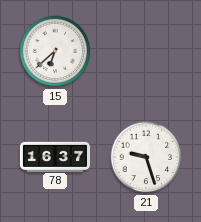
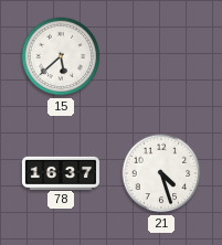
15: 6:38 -> 5:38
21: 9:27 -> 4:27
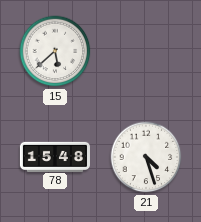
78: 16:37 -> 15:48
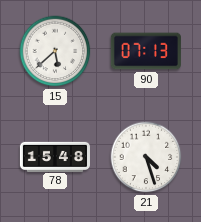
90: none -> 07:13
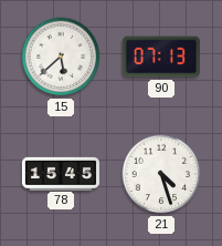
78: 15:48 -> 15:45
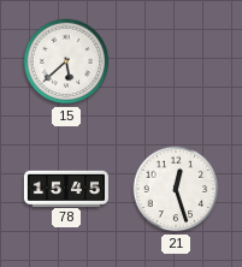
90: 07:13 -> none
21: 4:27 -> 12:27
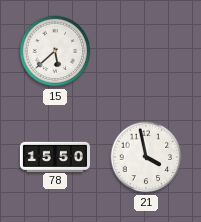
78: 15:45 -> 15:50
21: 12:27 -> 3:58
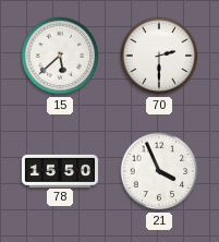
70: none -> 2:30
21: 3:58 -> 3:56
